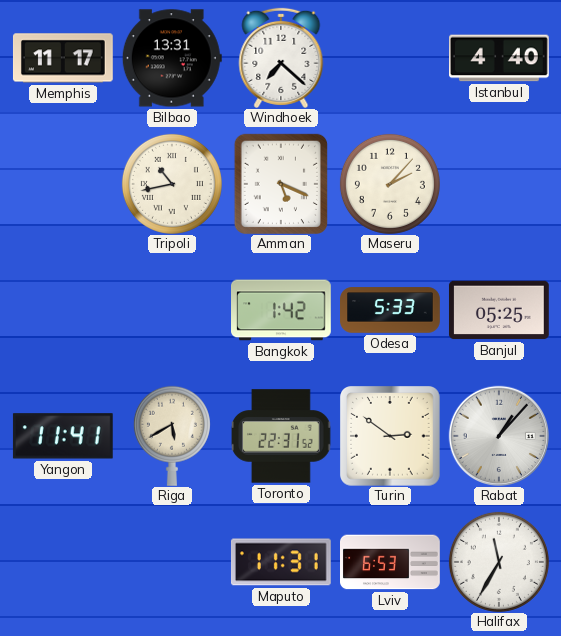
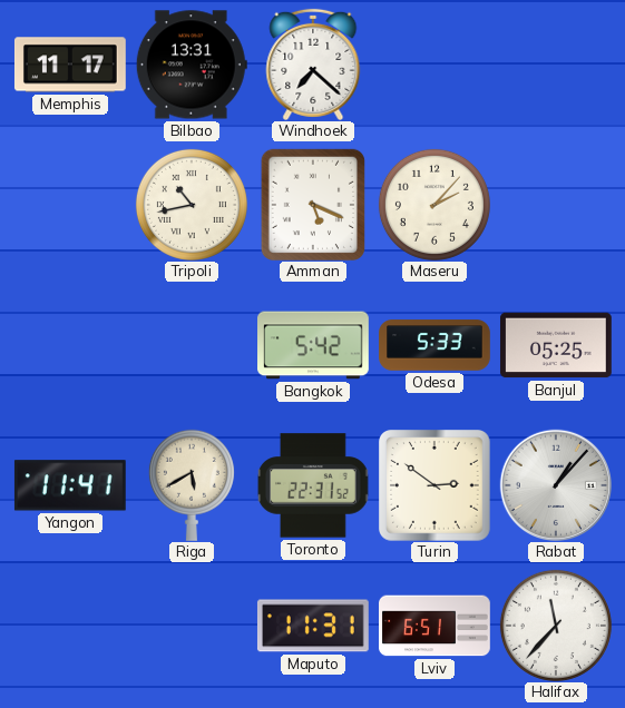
Istanbul: 4:40 -> none
Bangkok: 1:42 -> 5:42
Lviv: 6:53 -> 6:51
Halifax: 11:35 -> 11:37
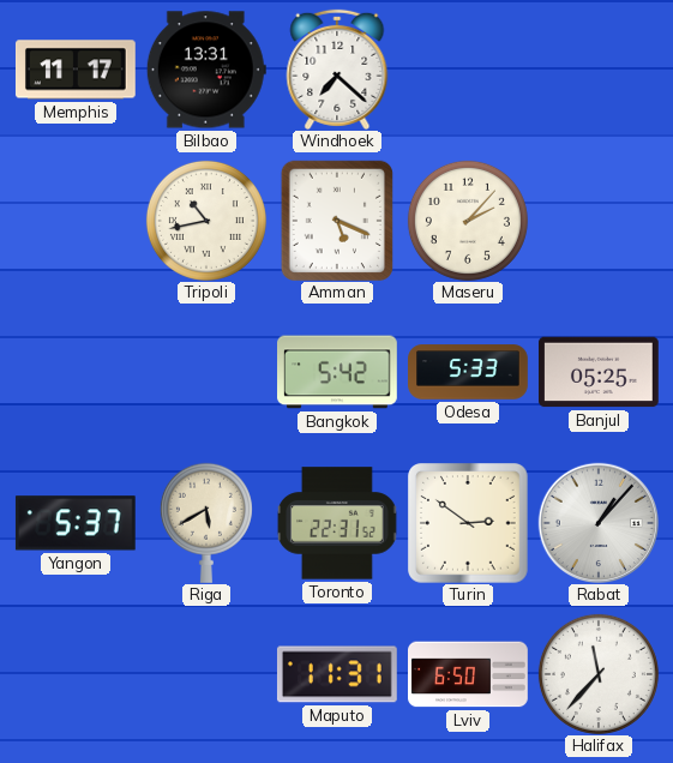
Yangon: 11:41 -> 5:37
Lviv: 6:51 -> 6:50
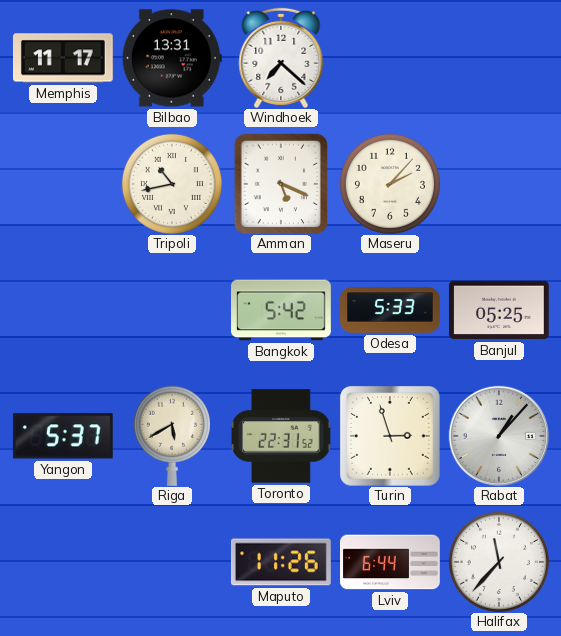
Turin: 2:51 -> 2:57
Maputo: 11:31 -> 11:26
Lviv: 6:50 -> 6:44
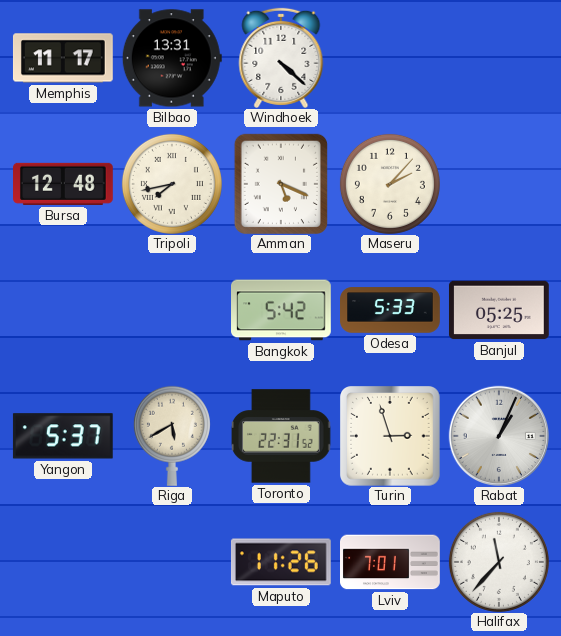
Windhoek: 7:22 -> 4:22
Bursa: none -> 12:48
Tripoli: 10:43 -> 7:43
Rabat: 1:07 -> 1:04
Lviv: 6:44 -> 7:01
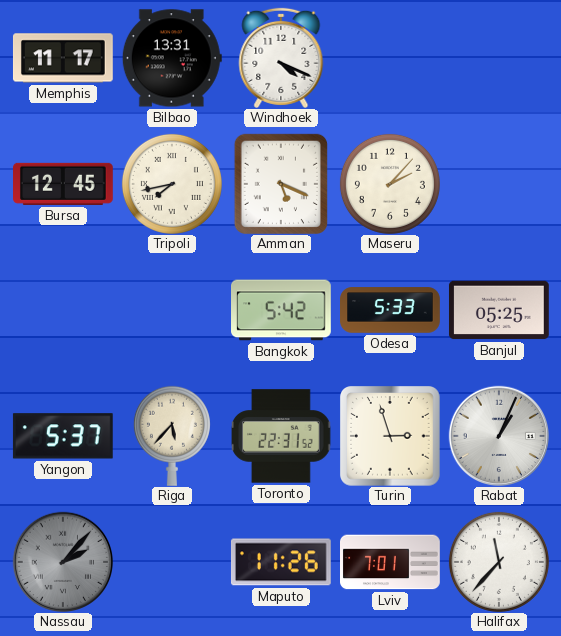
Windhoek: 4:22 -> 4:19
Bursa: 12:48 -> 12:45
Riga: 5:40 -> 5:37
Nassau: none -> 2:07
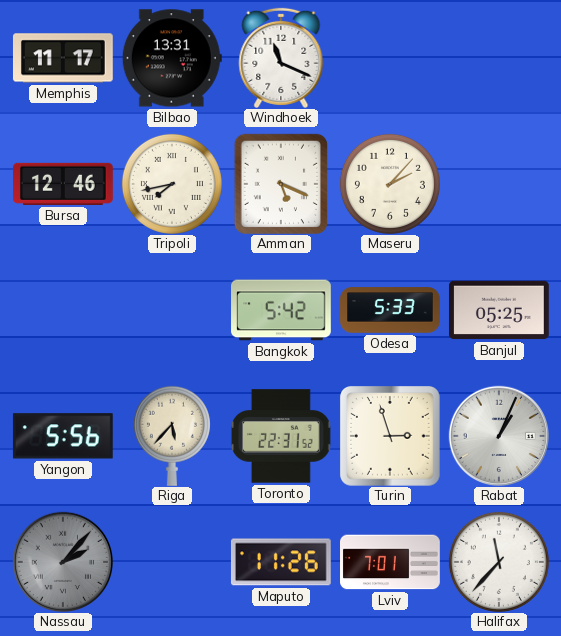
Windhoek: 4:19 -> 11:19
Bursa: 12:45 -> 12:46
Yangon: 5:37 -> 5:56
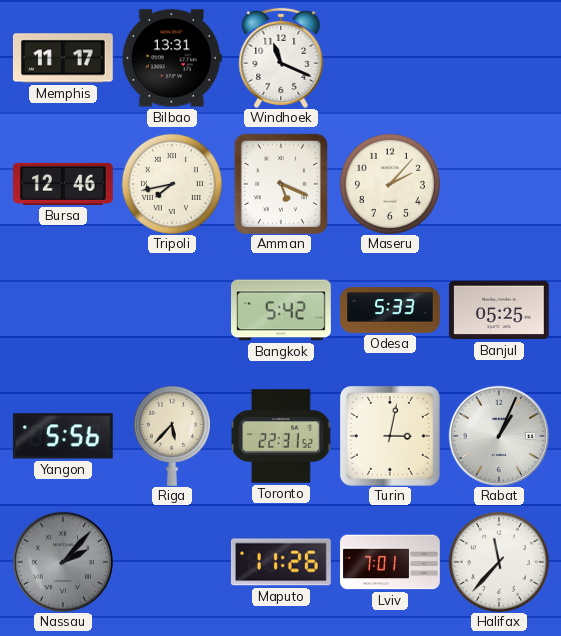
Turin: 2:57 -> 3:02
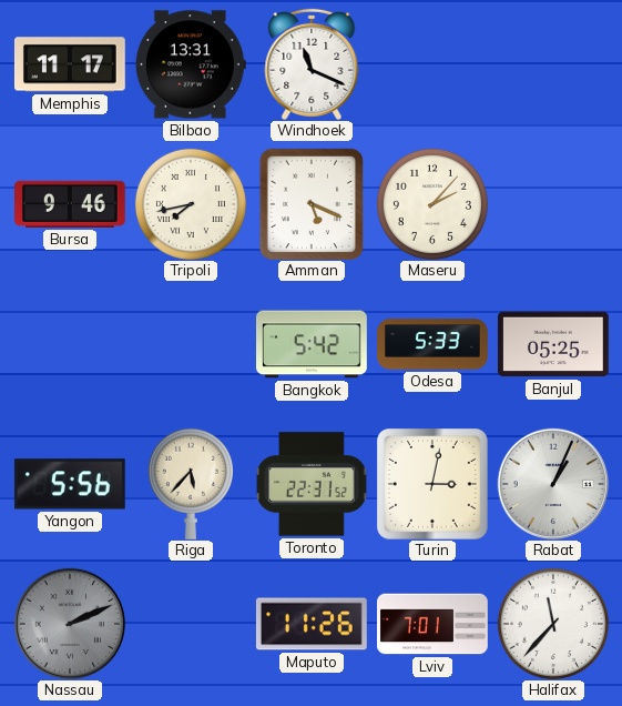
Bursa: 12:46 -> 9:46
Nassau: 2:07 -> 2:11
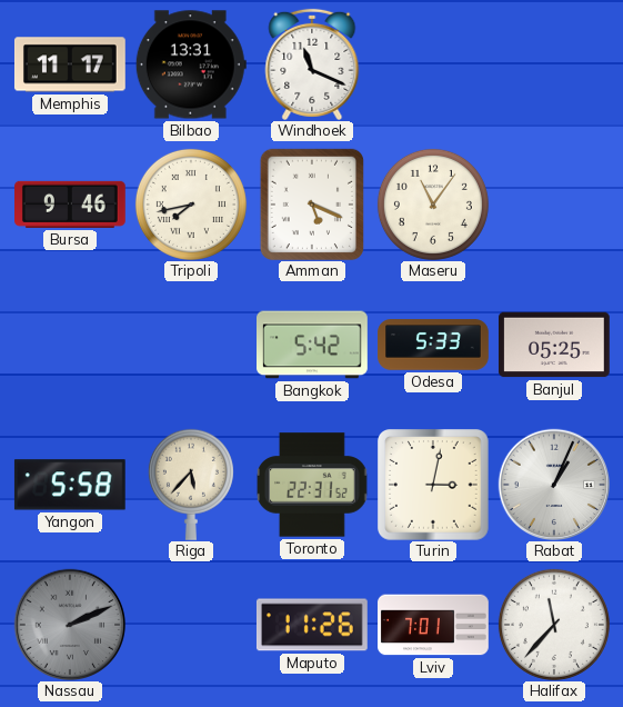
Maseru: 2:07 -> 11:06
Yangon: 5:56 -> 5:58
